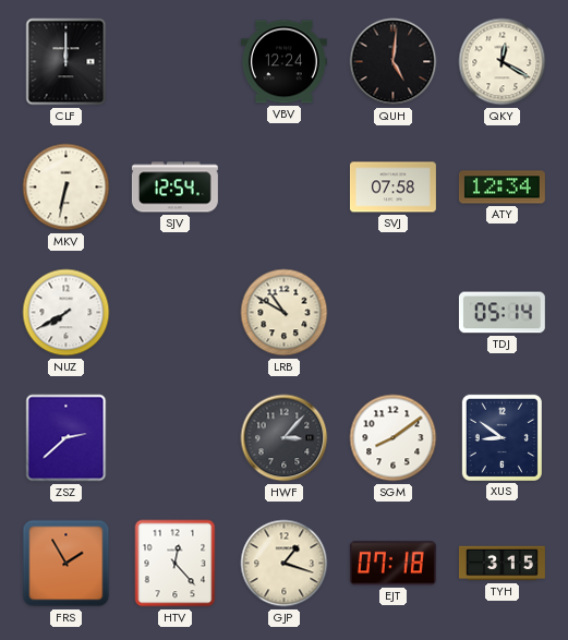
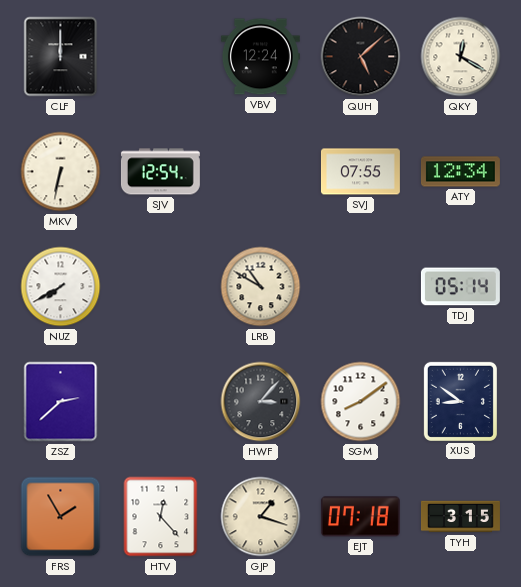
QUH: 5:01 -> 5:08
SVJ: 07:58 -> 07:55
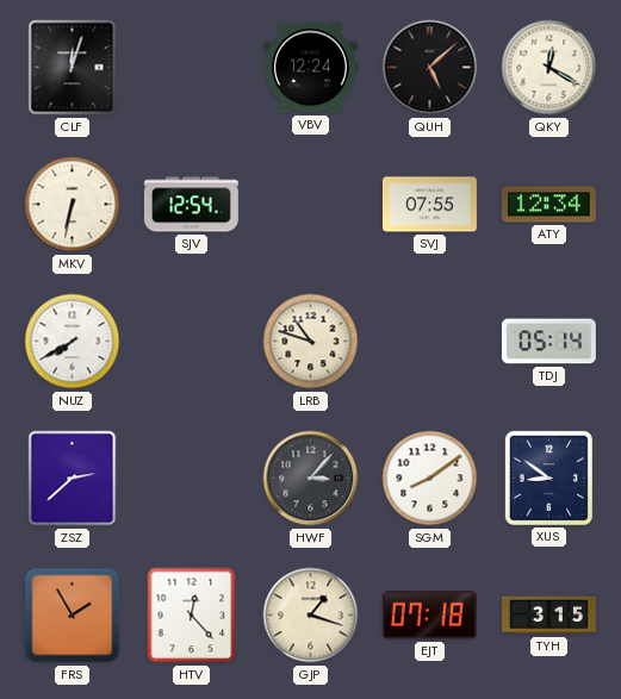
CLF: 12:00 -> 12:03
LRB: 10:50 -> 10:48
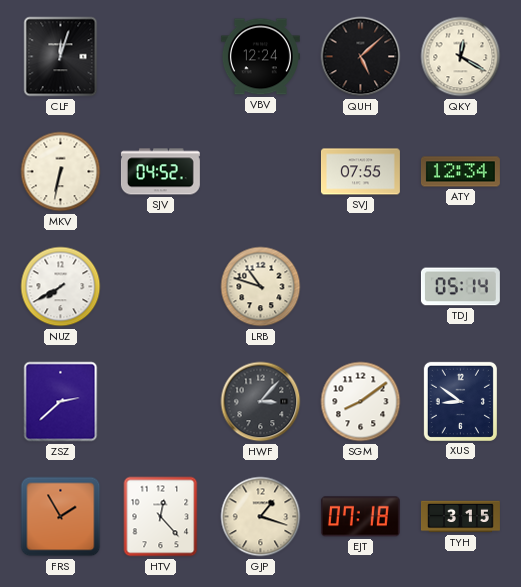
SJV: 12:54 -> 04:52
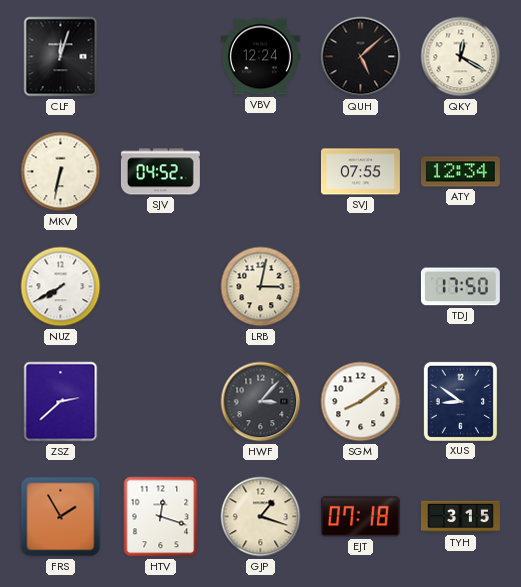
LRB: 10:48 -> 3:02
TDJ: 05:14 -> 17:50
HTV: 12:23 -> 12:18
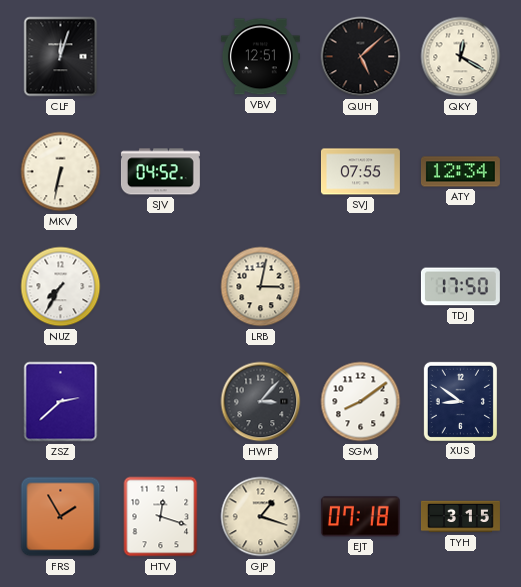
VBV: 12:24 -> 12:51
NUZ: 7:40 -> 7:35
